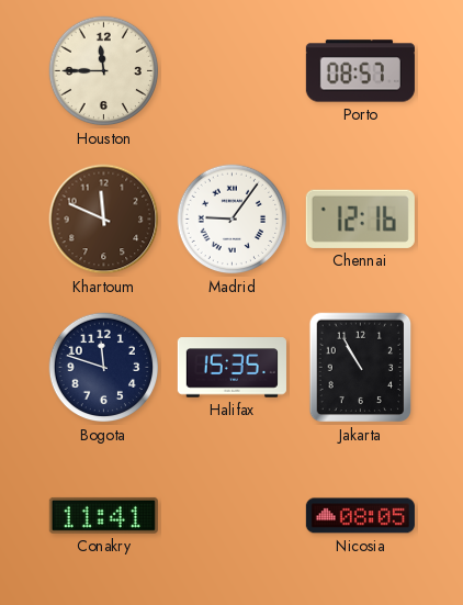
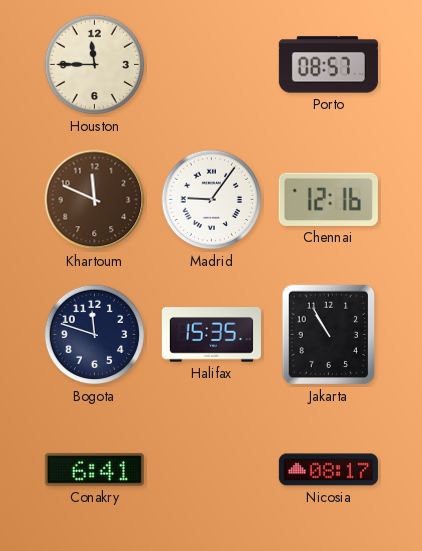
Conakry: 11:41 -> 6:41
Nicosia: 08:05 -> 08:17
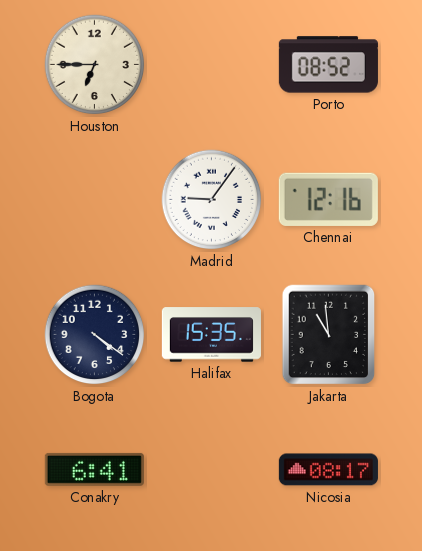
Houston: 11:45 -> 6:45
Porto: 08:57 -> 08:52
Khartoum: 11:49 -> none
Bogota: 11:48 -> 4:21
Jakarta: 10:55 -> 10:59
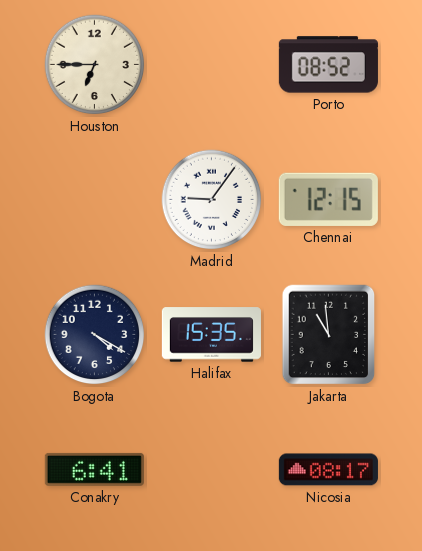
Chennai: 12:16 -> 12:15
Bogota: 4:21 -> 4:20
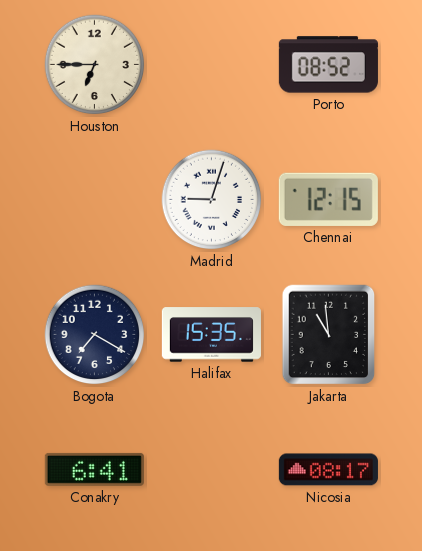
Madrid: 9:06 -> 9:03
Bogota: 4:20 -> 7:20
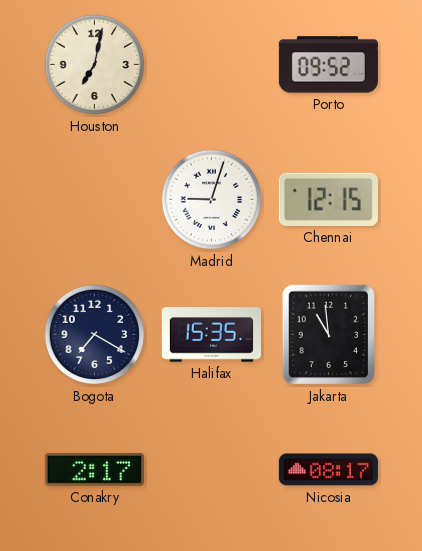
Houston: 6:45 -> 7:02
Porto: 08:52 -> 09:52
Conakry: 6:41 -> 2:17
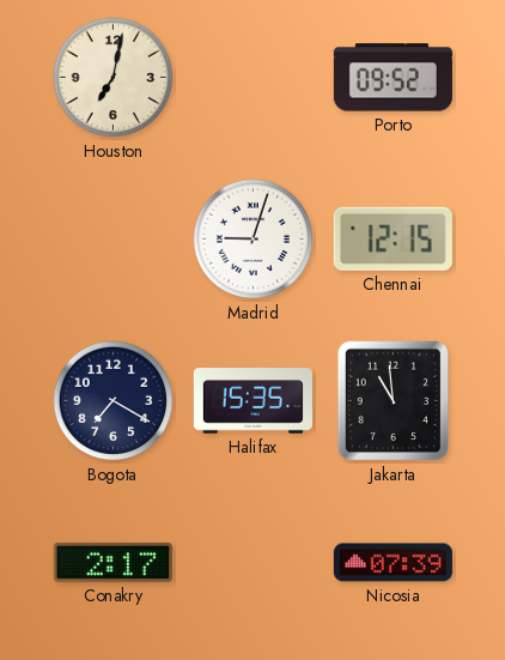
Nicosia: 08:17 -> 07:39
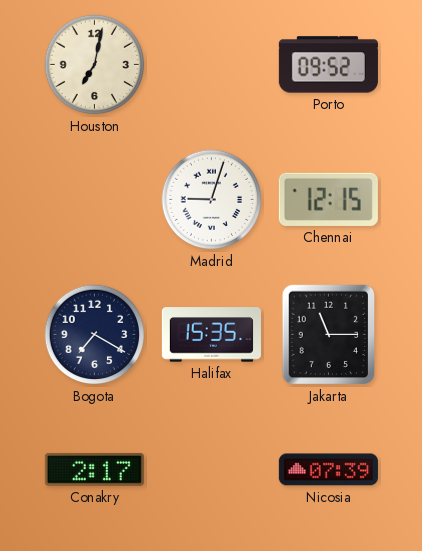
Jakarta: 10:59 -> 11:15
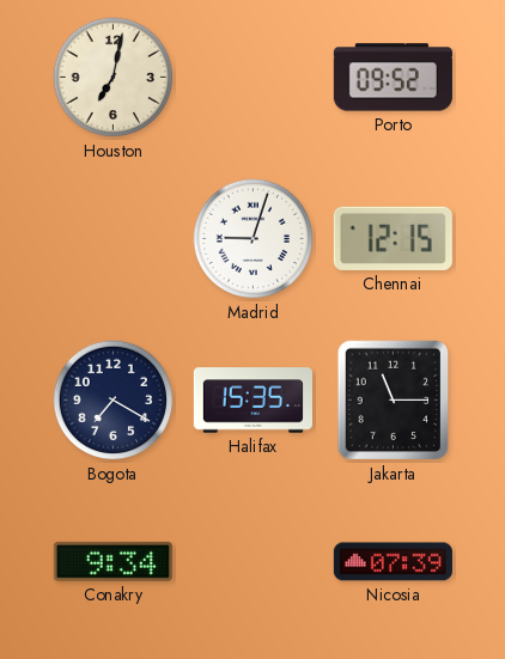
Conakry: 2:17 -> 9:34
